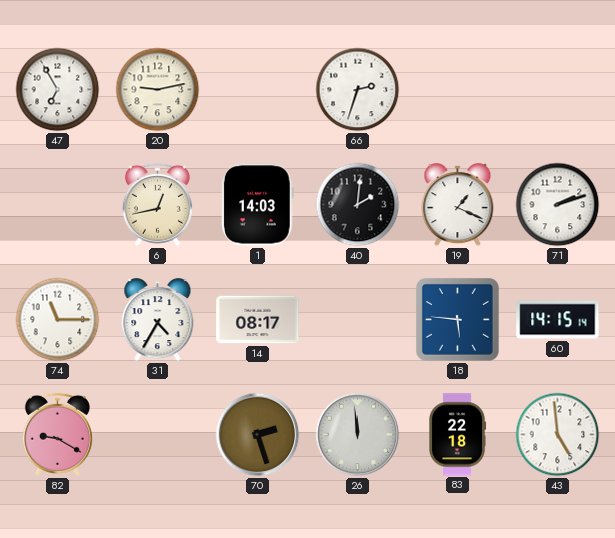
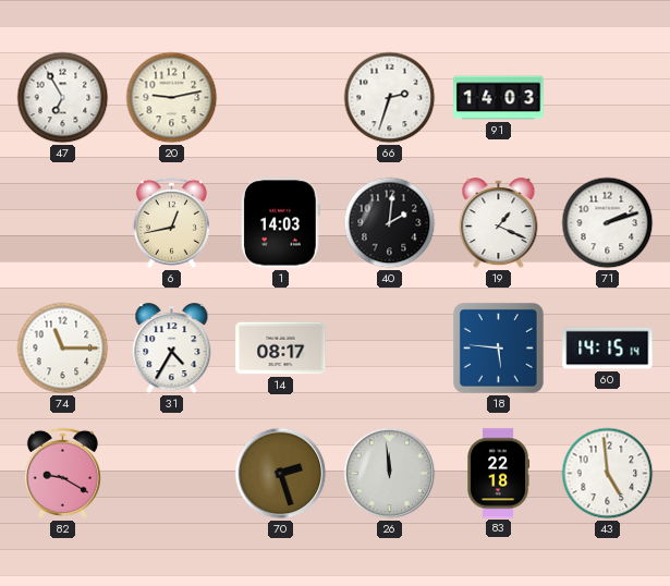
91: none -> 14:03
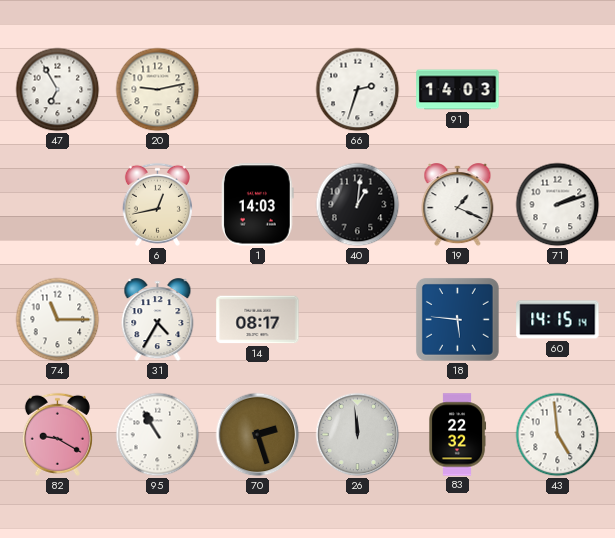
40: 2:01 -> 1:01
95: none -> 10:55
83: 22:18 -> 22:32
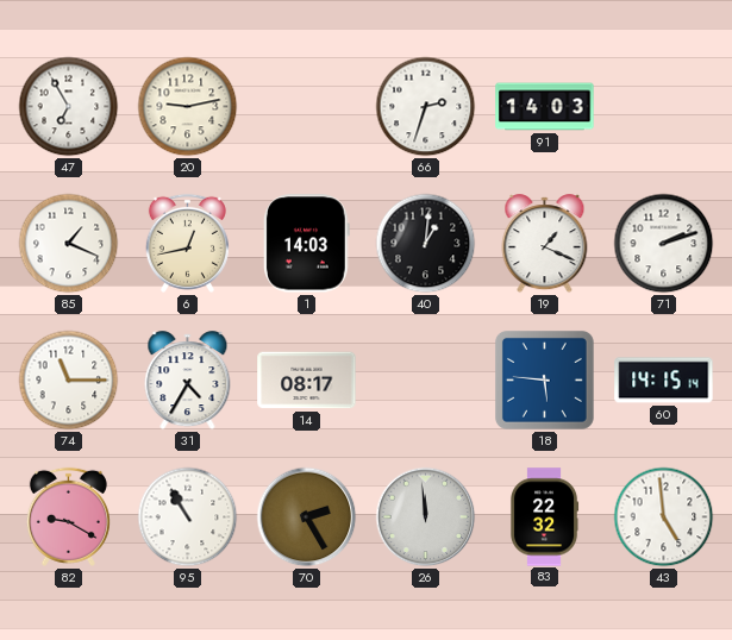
85: none -> 1:19
70: 2:27 -> 2:25
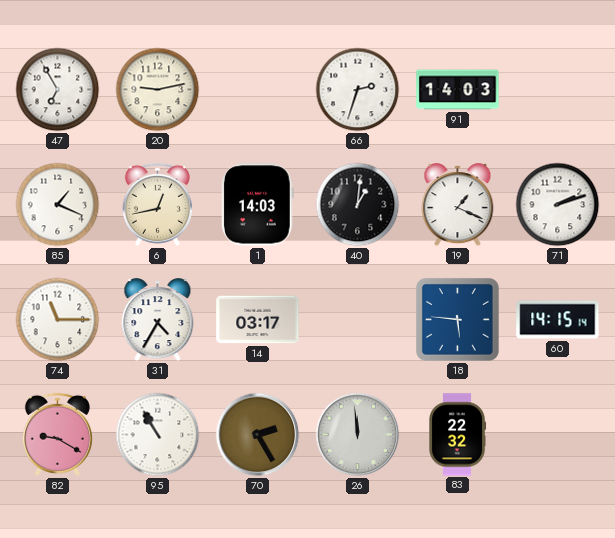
14: 08:17 -> 03:17
43: 4:59 -> none
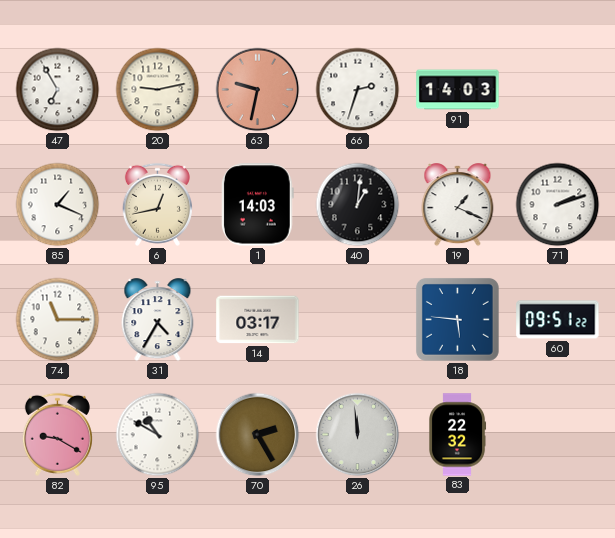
63: none -> 9:32
60: 14:15 -> 09:51
95: 10:55 -> 10:50
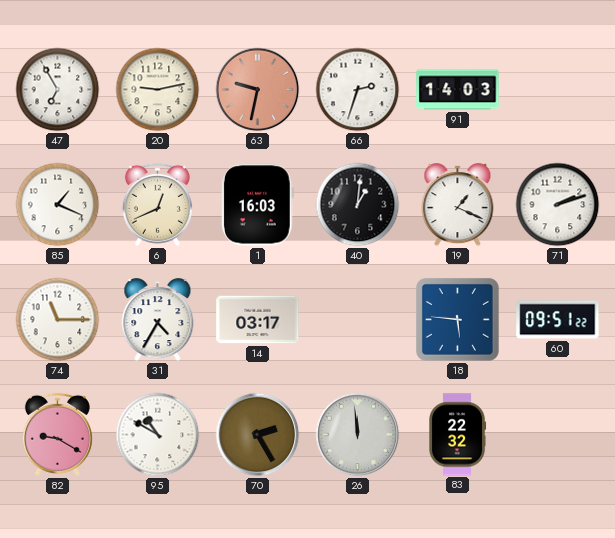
6: 12:43 -> 12:41
1: 14:03 -> 16:03
